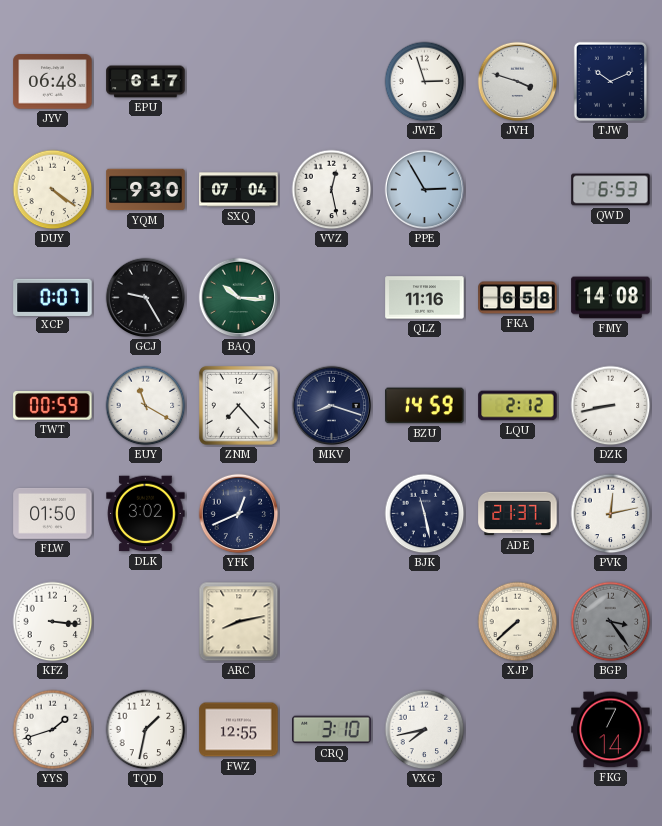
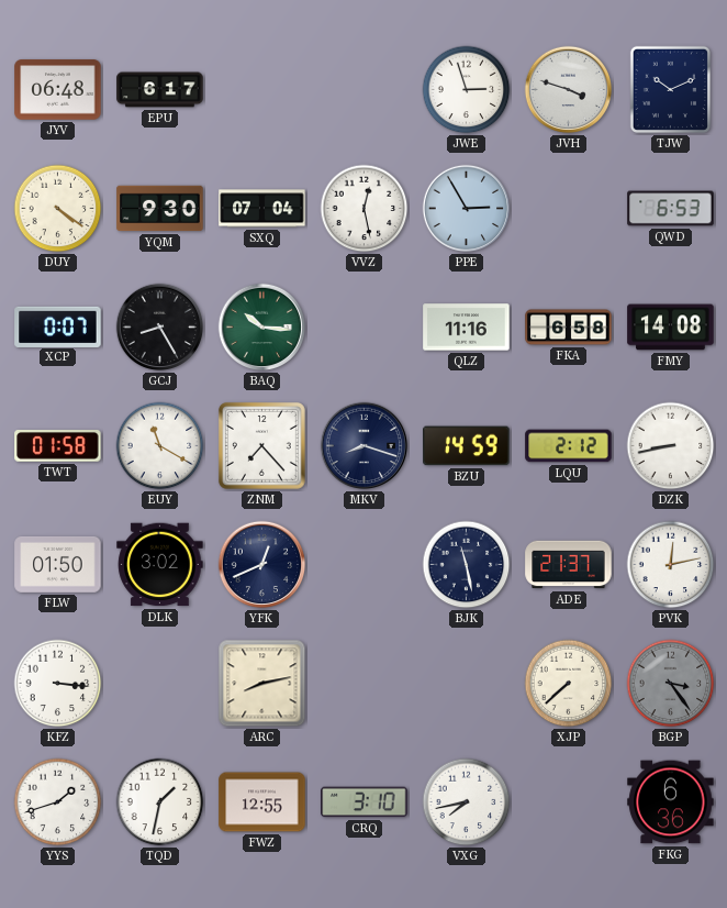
GCJ: 9:25 -> 8:25
TWT: 00:59 -> 01:58
FKG: 7:14 -> 6:36
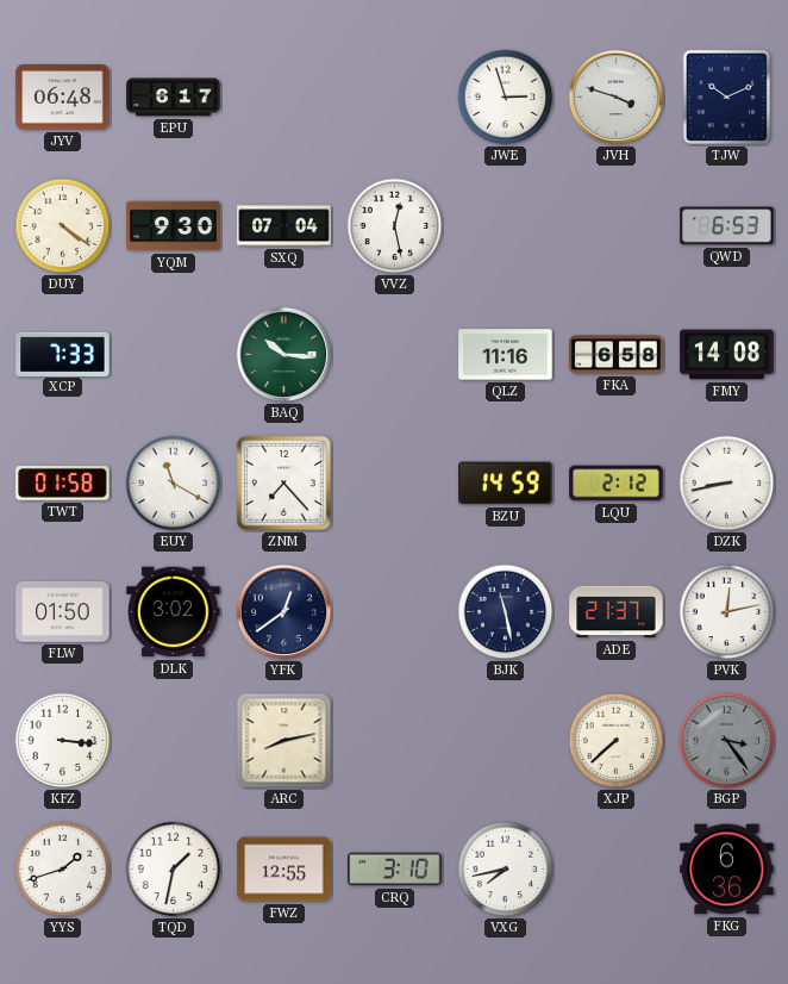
PPE: 2:55 -> none
XCP: 0:07 -> 7:33
GCJ: 8:25 -> none
MKV: 8:18 -> none
YFK: 12:41 -> 12:39
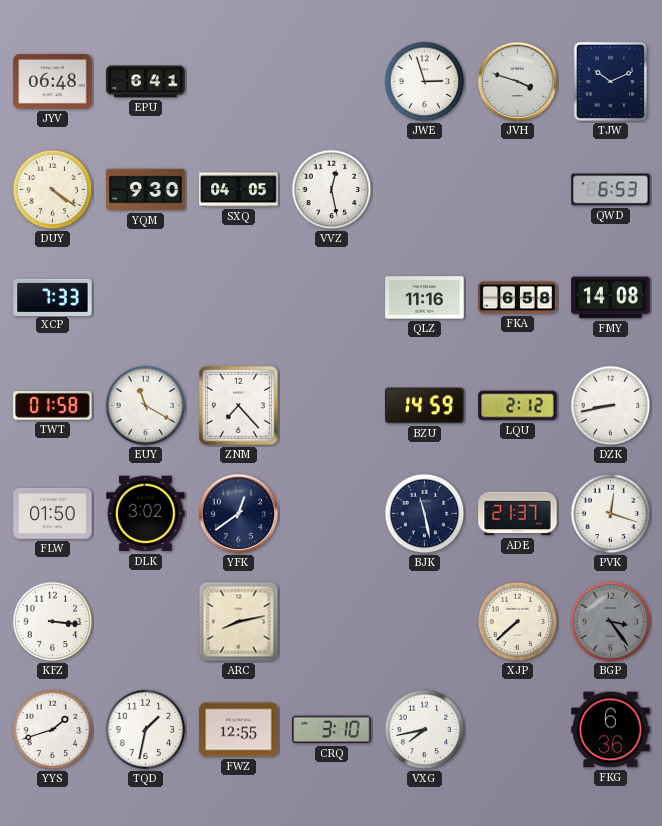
EPU: 6:17 -> 6:41
SXQ: 07:04 -> 04:05
BAQ: 10:16 -> none
PVK: 12:13 -> 12:18
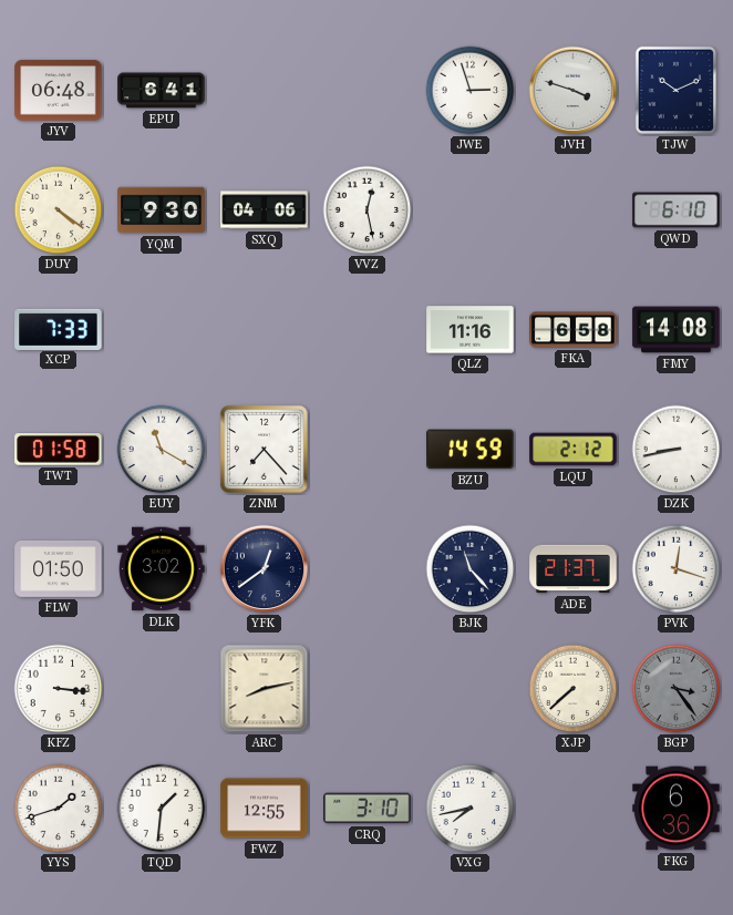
SXQ: 04:05 -> 04:06
QWD: 6:53 -> 6:10
BJK: 11:28 -> 11:23
TQD: 1:32 -> 1:31
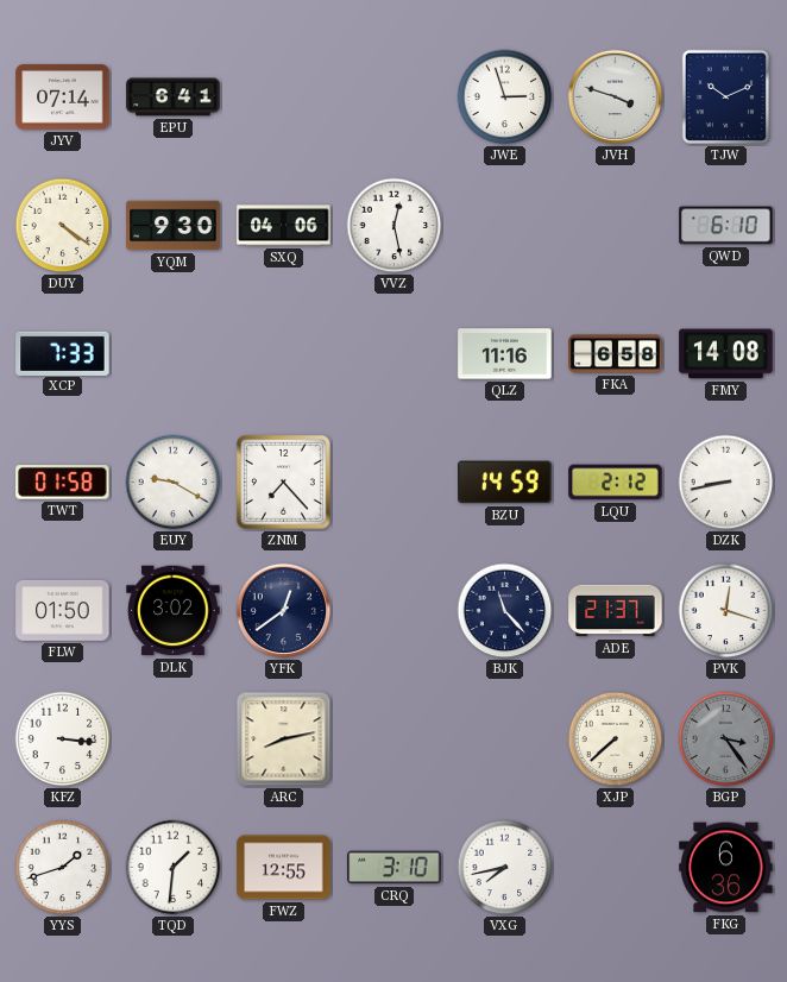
JYV: 06:48 -> 07:14
EUY: 11:20 -> 9:20
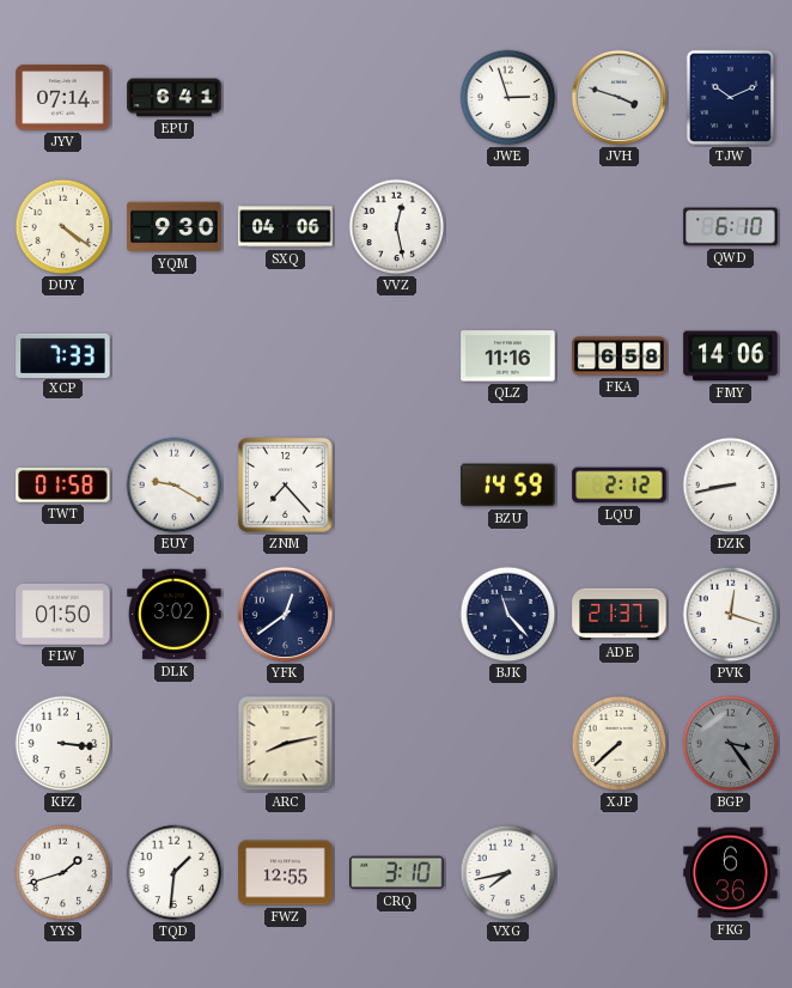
FMY: 14:08 -> 14:06
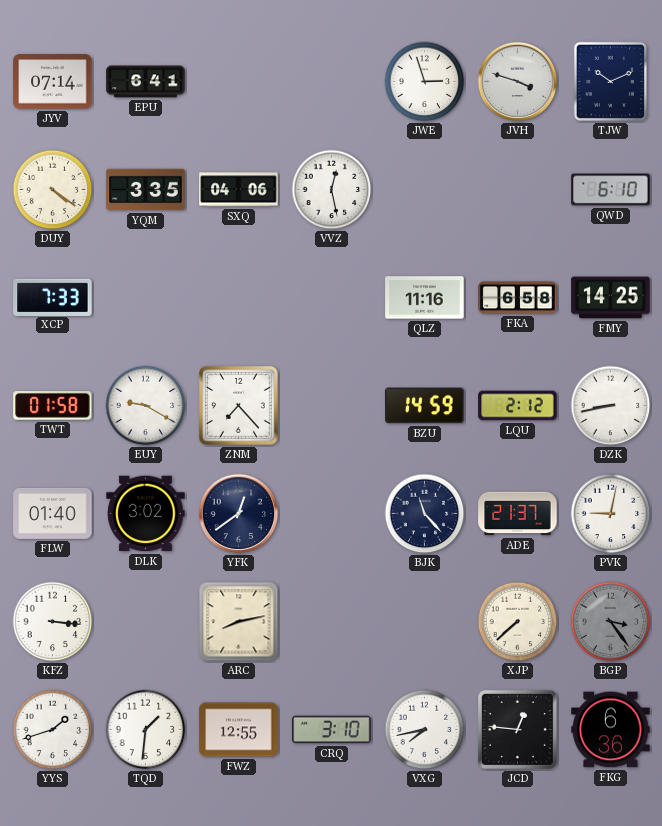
YQM: 9:30 -> 3:35
FMY: 14:06 -> 14:25
FLW: 01:50 -> 01:40
PVK: 12:18 -> 9:02
JCD: none -> 12:46
